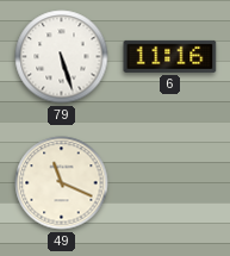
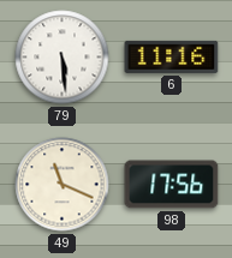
79: 5:27 -> 5:29
98: none -> 17:56
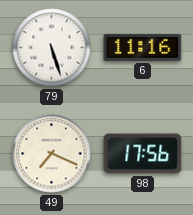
79: 5:29 -> 5:27
49: 11:19 -> 7:19
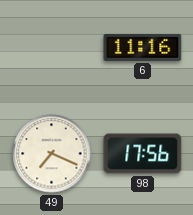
79: 5:27 -> none
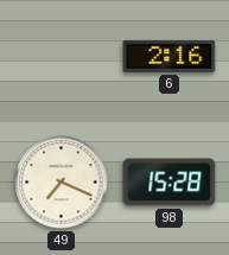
6: 11:16 -> 2:16
98: 17:56 -> 15:28
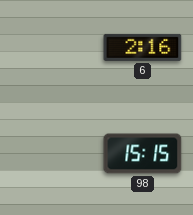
49: 7:19 -> none
98: 15:28 -> 15:15
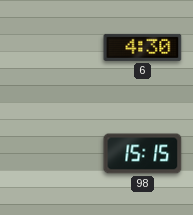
6: 2:16 -> 4:30
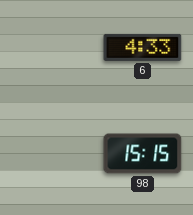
6: 4:30 -> 4:33
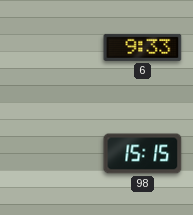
6: 4:33 -> 9:33
